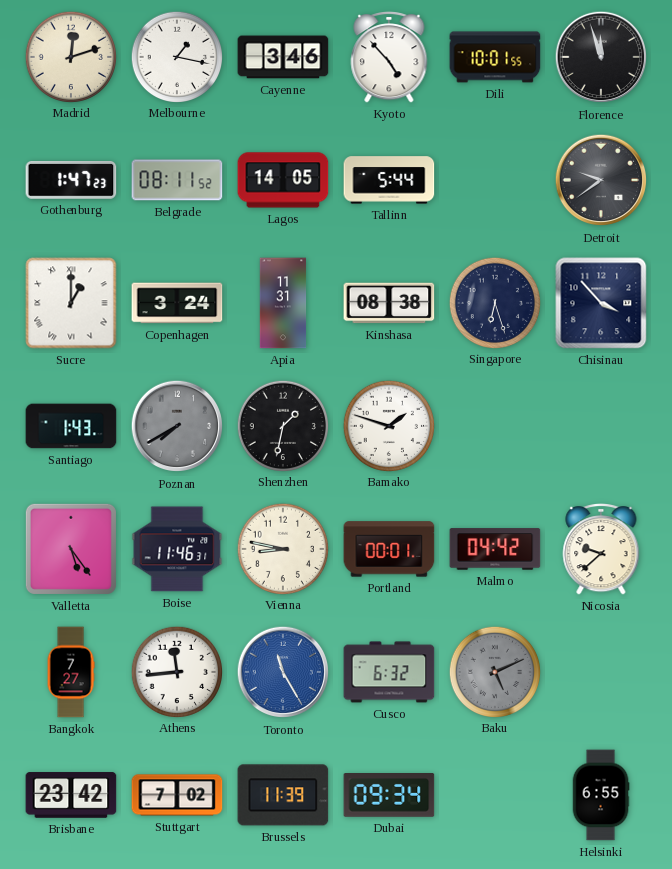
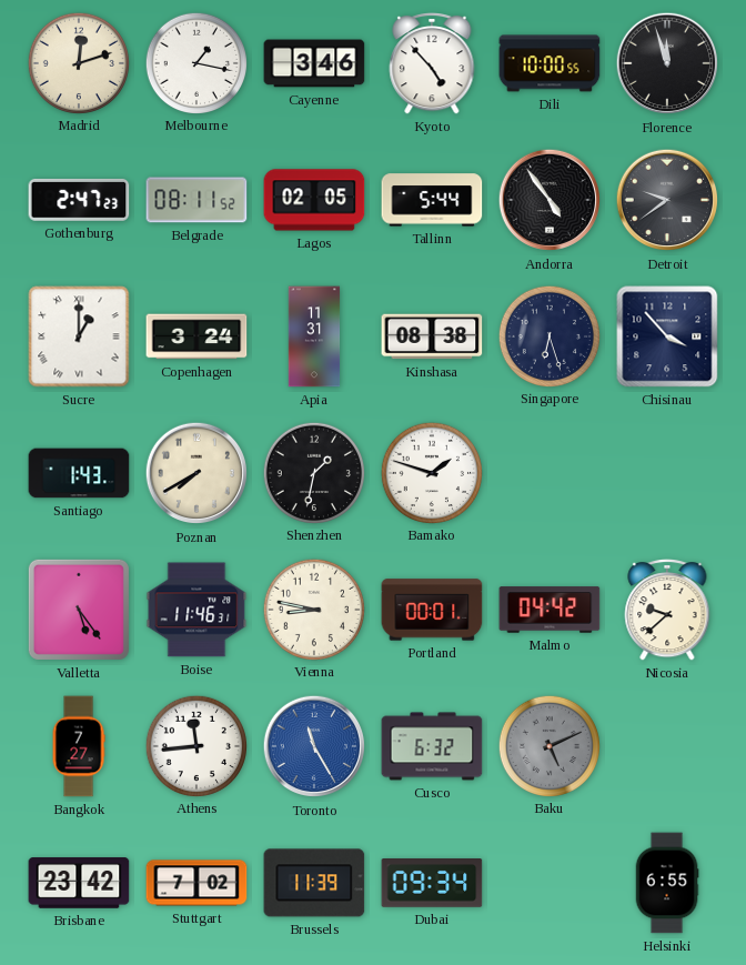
Dili: 10:01 -> 10:00
Gothenburg: 1:47 -> 2:47
Lagos: 14:05 -> 02:05
Andorra: none -> 4:54
Poznan dial: grey -> cream
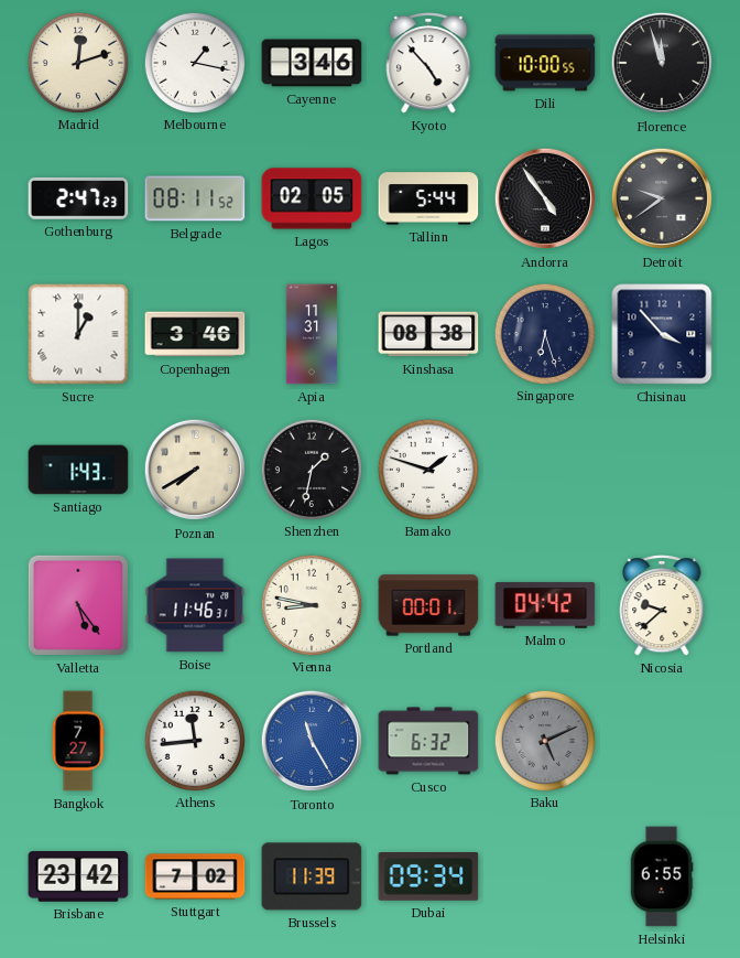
Copenhagen: 3:24 -> 3:46
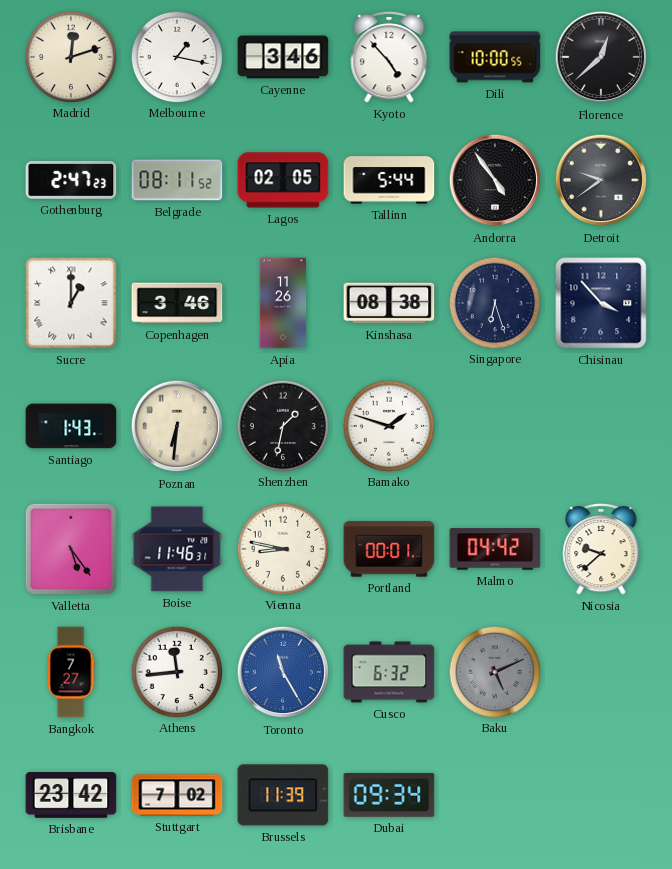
Florence: 11:57 -> 12:38
Apia: 11:31 -> 11:26
Poznan: 7:40 -> 6:31
Helsinki: 6:55 -> none
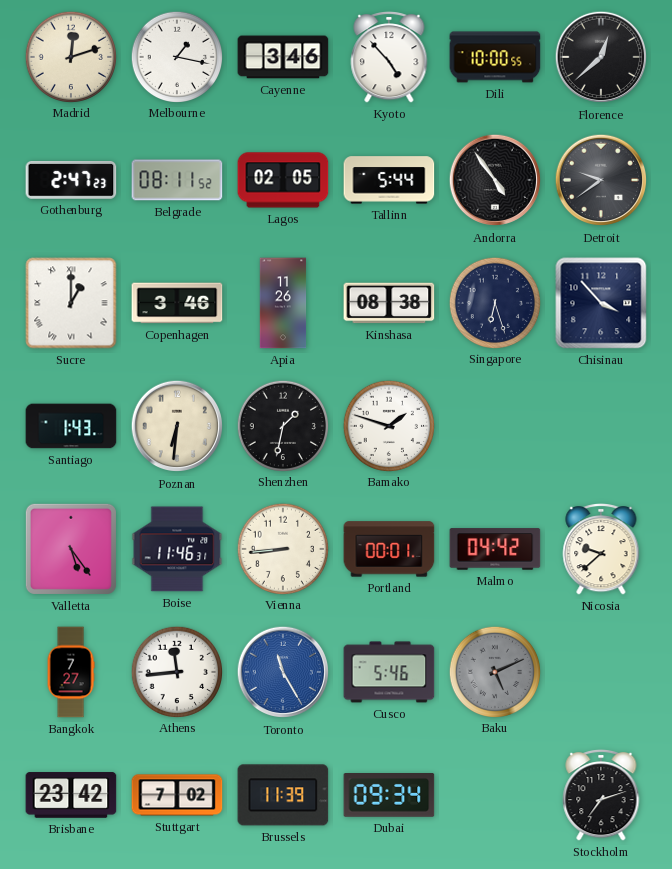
Vienna: 8:47 -> 8:44
Cusco: 6:32 -> 5:46
Stockholm: none -> 7:12
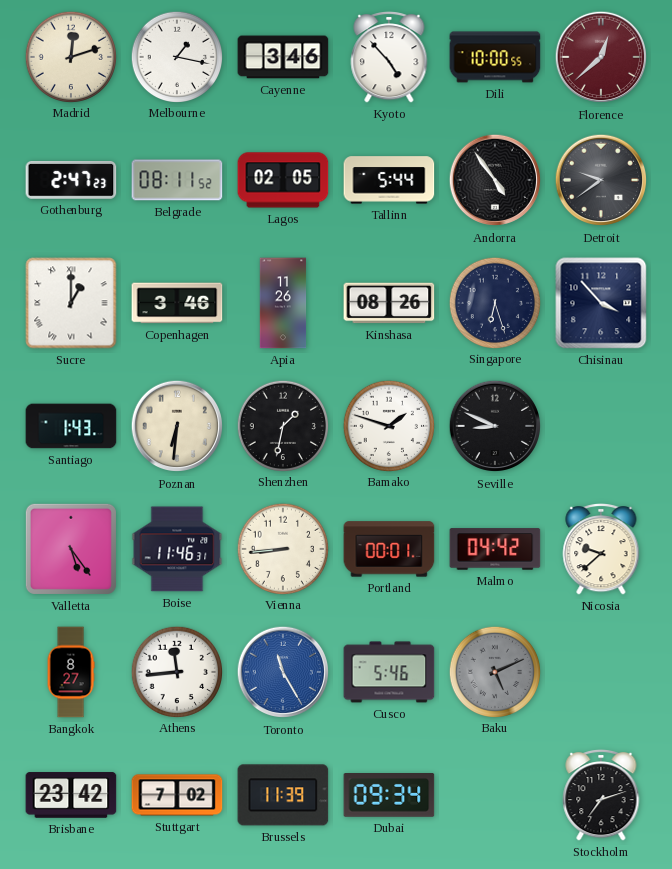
Florence dial: black -> burgundy
Kinshasa: 08:38 -> 08:26
Seville: none -> 8:49
Bangkok: 7:27 -> 8:27
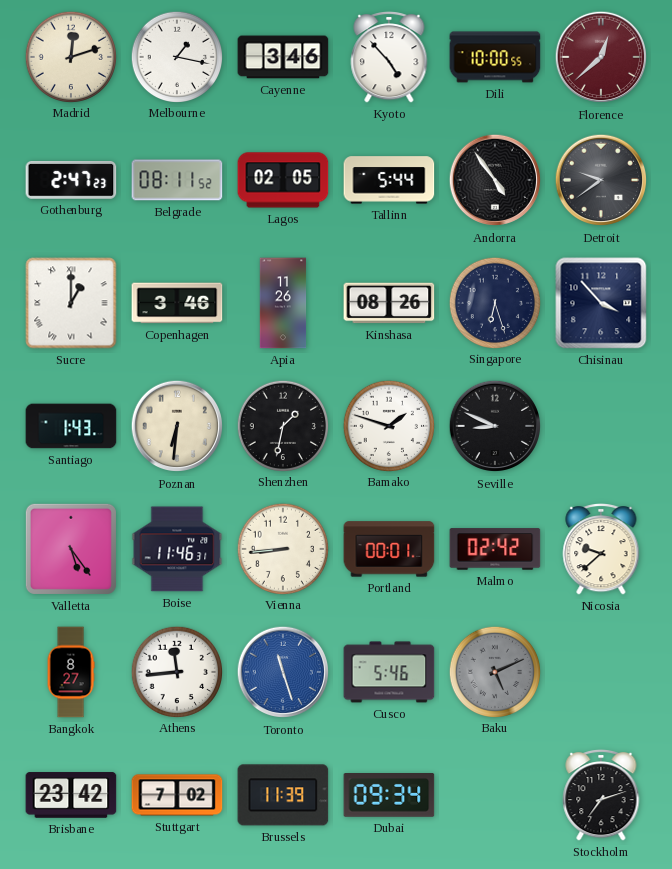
Malmo: 04:42 -> 02:42
Toronto: 11:25 -> 11:27
